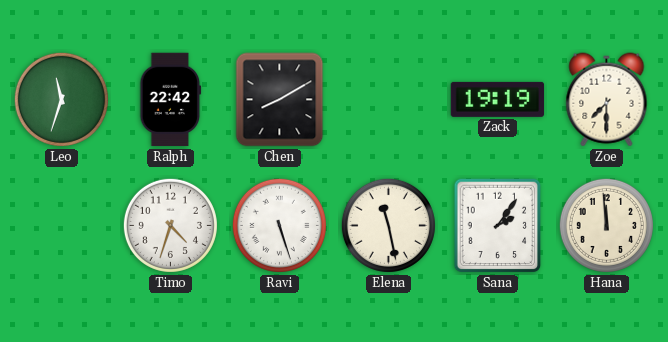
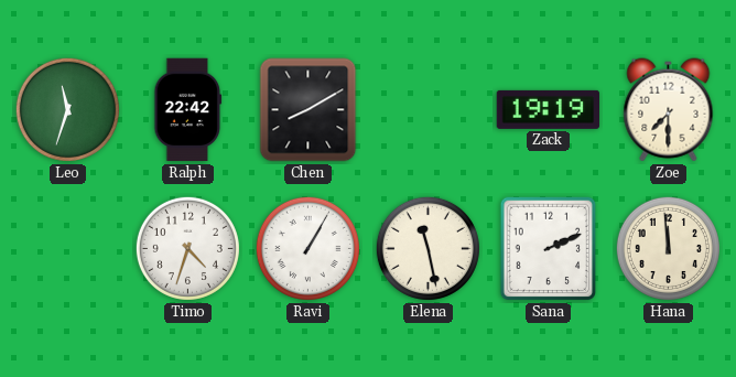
Ravi: 5:27 -> 1:05
Sana: 2:06 -> 2:11
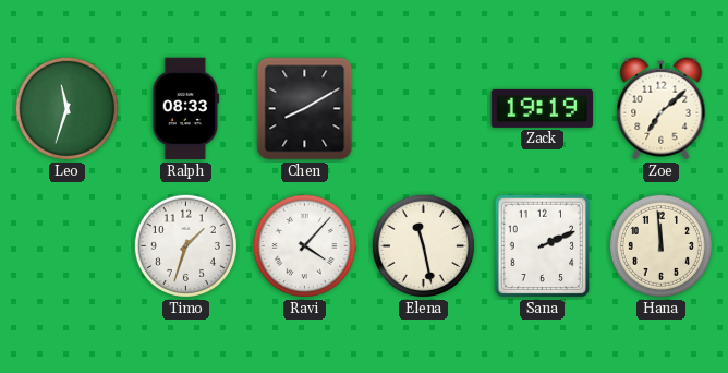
Ralph: 22:42 -> 08:33
Zoe: 7:30 -> 7:08
Timo: 4:33 -> 1:33
Ravi: 1:05 -> 4:07
